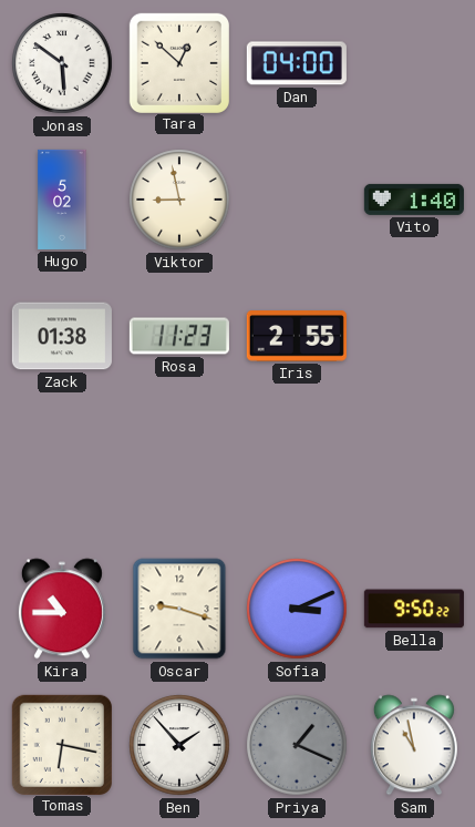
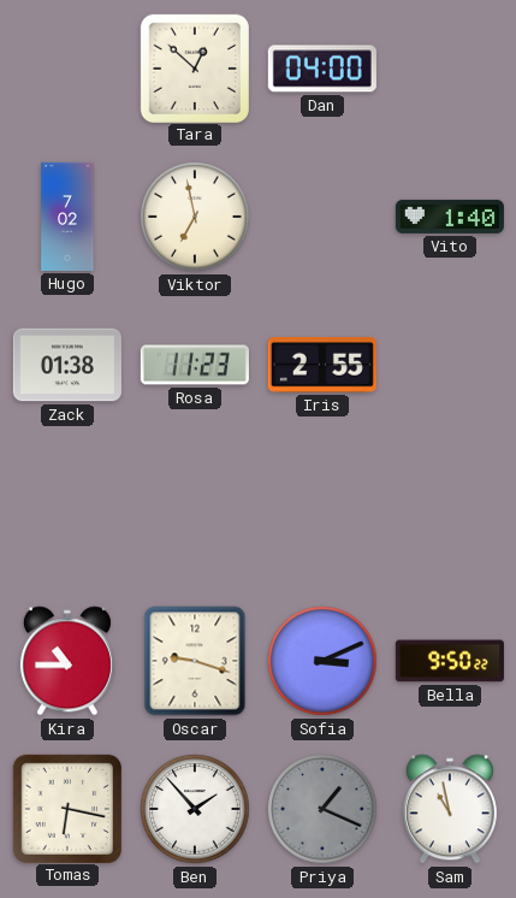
Jonas: 5:51 -> none
Hugo: 5:02 -> 7:02
Viktor: 8:58 -> 6:58
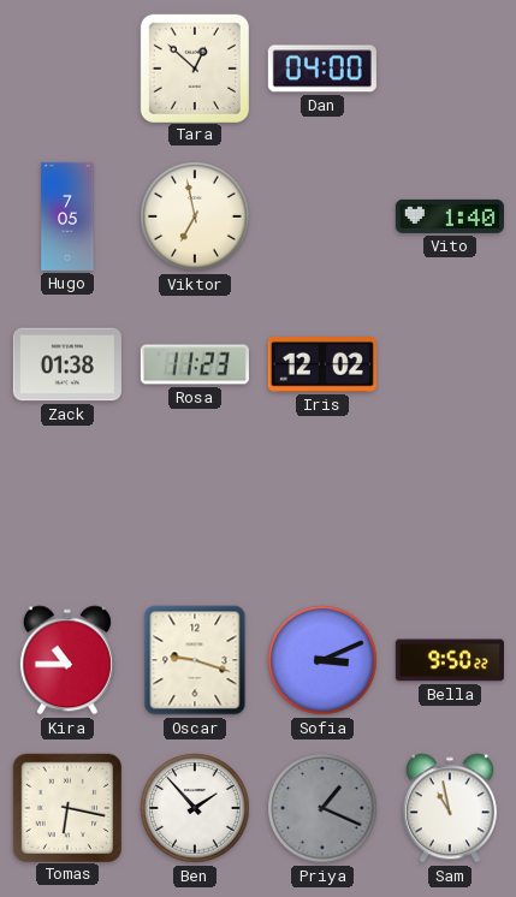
Hugo: 7:02 -> 7:05
Iris: 2:55 -> 12:02
